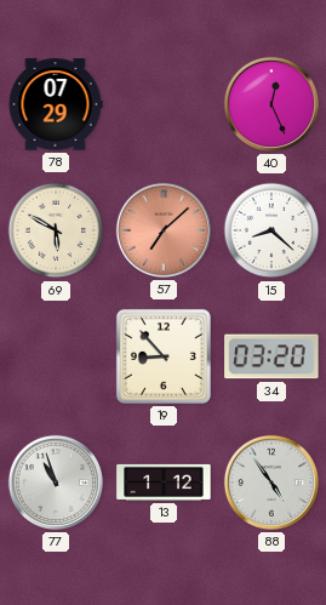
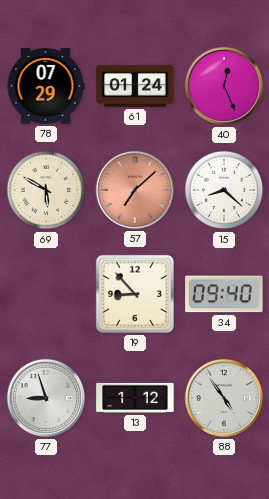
61: none -> 01:24
34: 03:20 -> 09:40
77: 10:57 -> 8:57
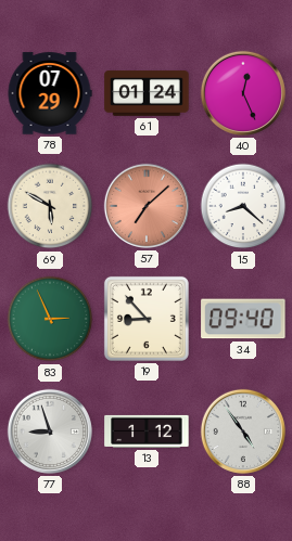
83: none -> 2:56
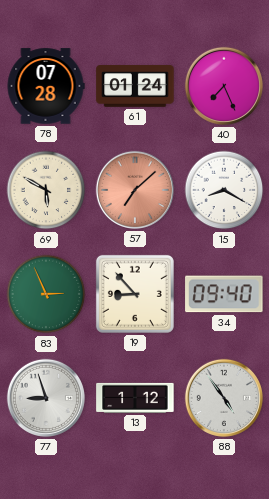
78: 07:29 -> 07:28
40: 12:26 -> 7:26
15: 8:22 -> 8:20
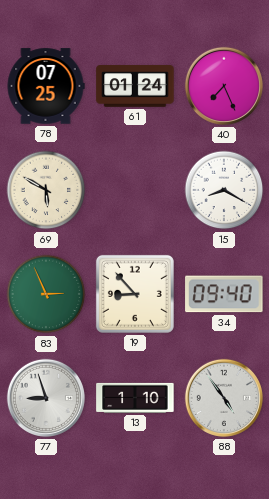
78: 07:28 -> 07:25
57: 7:08 -> none
13: 1:12 -> 1:10
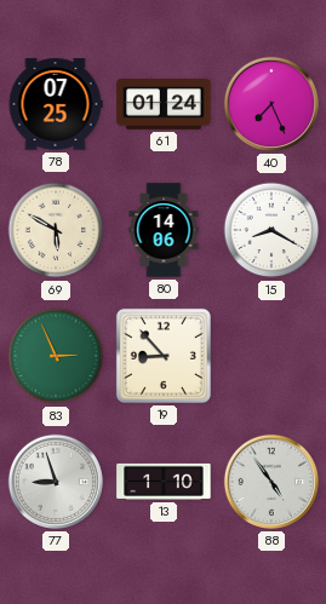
80: none -> 14:06
34: 09:40 -> none
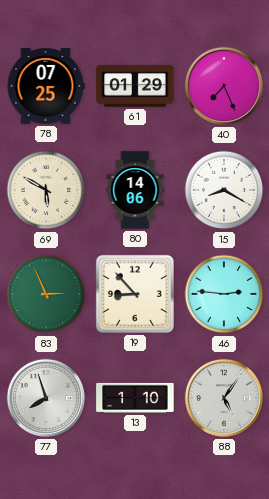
61: 01:24 -> 01:29
46: none -> 2:46
77: 8:57 -> 7:57
88: 4:54 -> 5:06
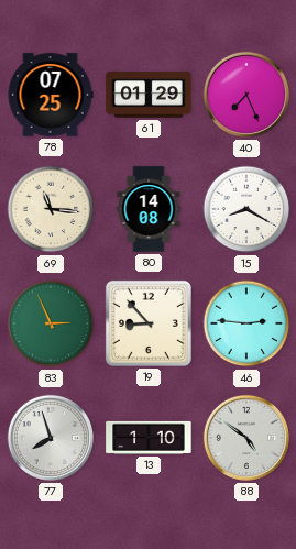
69: 5:50 -> 11:16
80: 14:06 -> 14:08
88: 5:06 -> 4:51
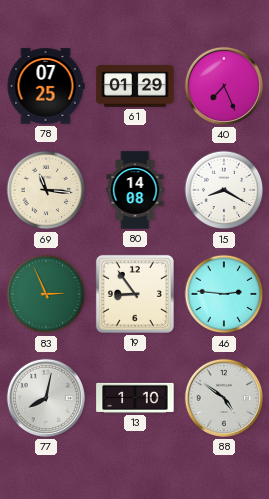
19: 8:53 -> 8:54
77: 7:57 -> 8:02
